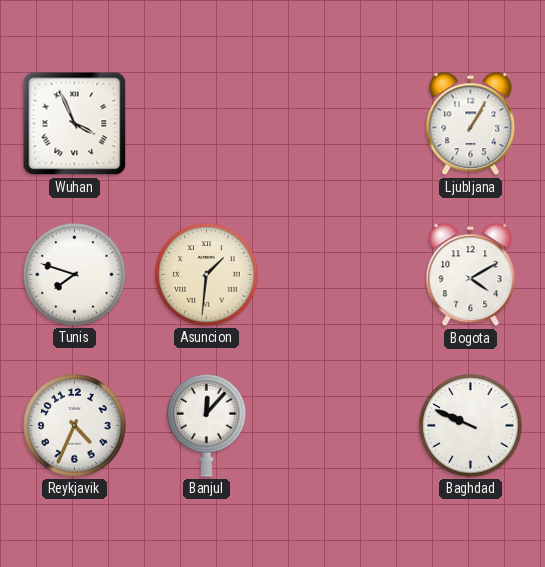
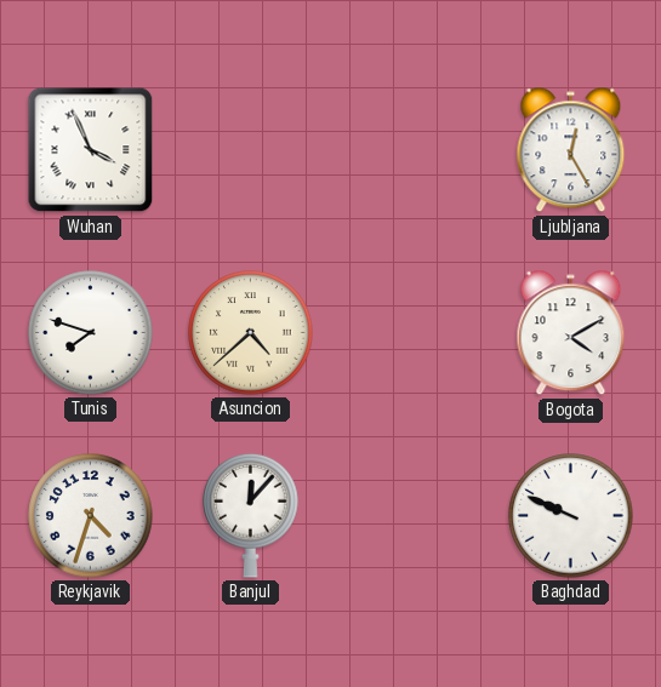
Ljubljana: 1:05 -> 12:25
Asuncion: 1:31 -> 4:38
Reykjavik: 4:34 -> 4:33
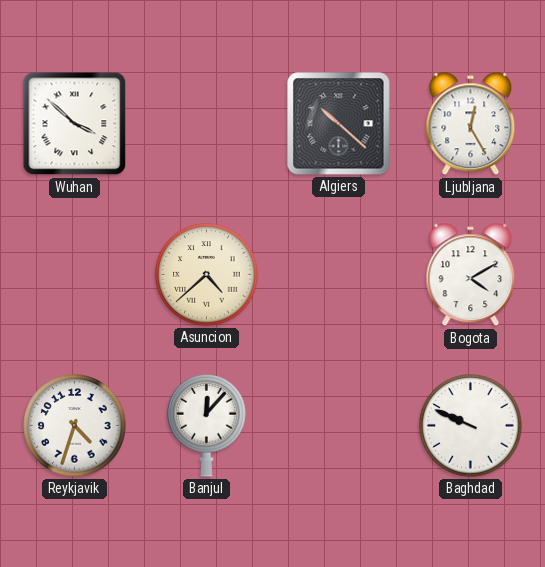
Wuhan: 3:56 -> 3:52
Algiers: none -> 10:22
Tunis: 7:48 -> none
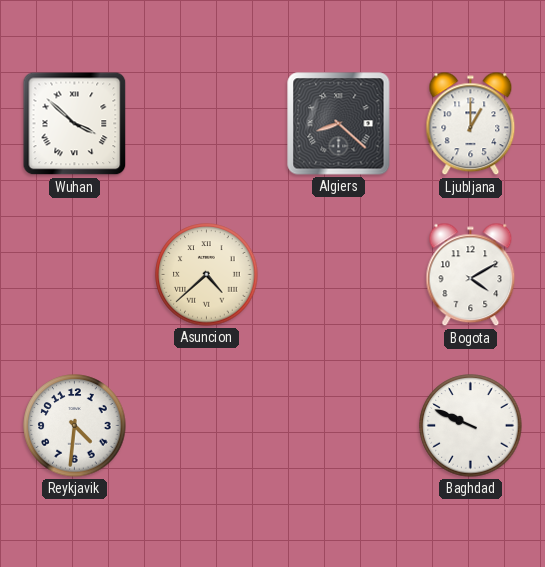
Algiers: 10:22 -> 8:22
Ljubljana: 12:25 -> 1:00
Reykjavik: 4:33 -> 4:31
Banjul: 12:07 -> none
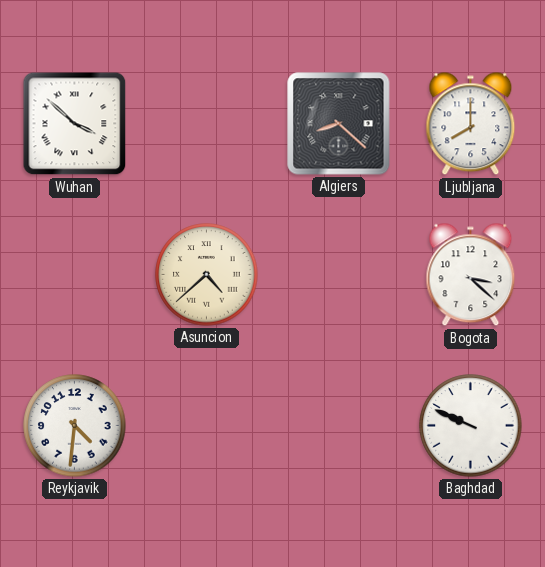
Ljubljana: 1:00 -> 8:00
Bogota: 4:10 -> 3:22
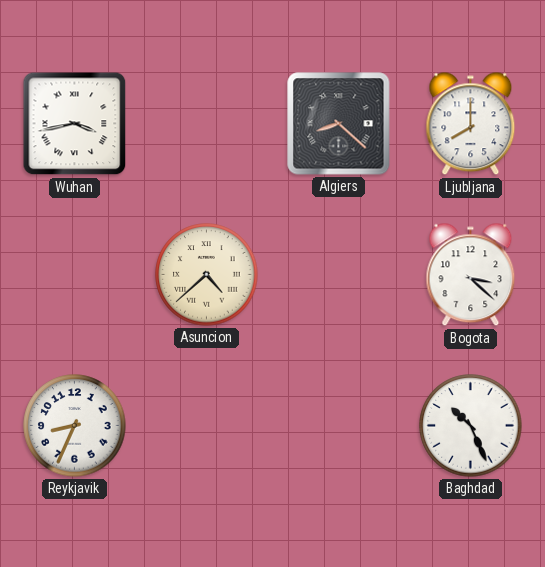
Wuhan: 3:52 -> 3:43
Reykjavik: 4:31 -> 8:34
Baghdad: 9:49 -> 10:26
